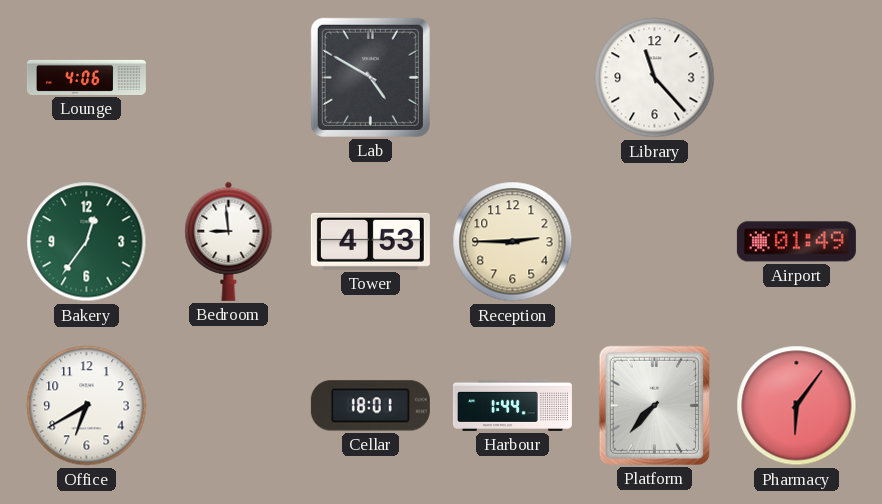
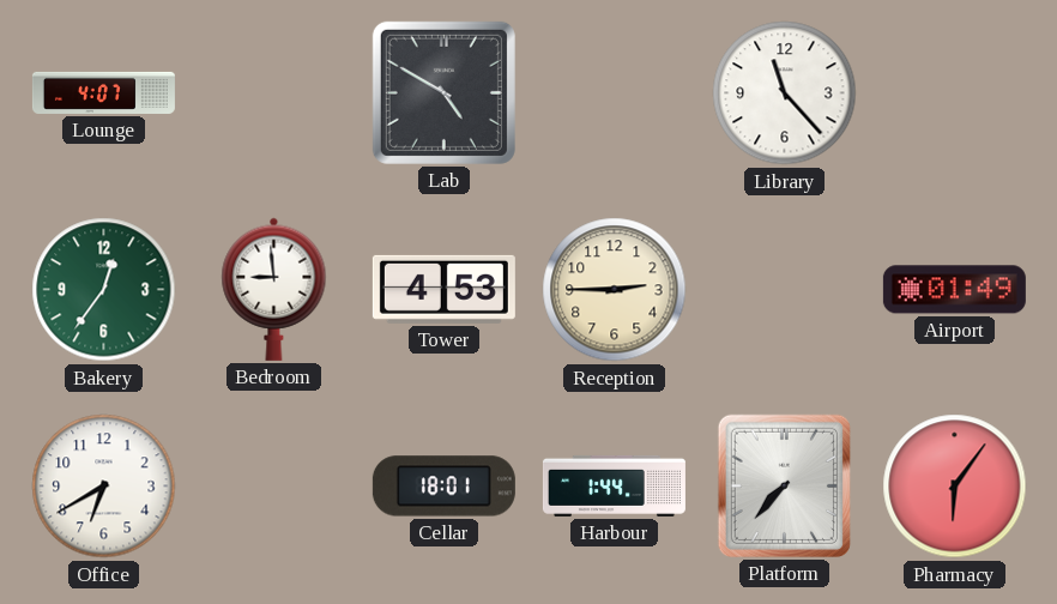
Lounge: 4:06 -> 4:07
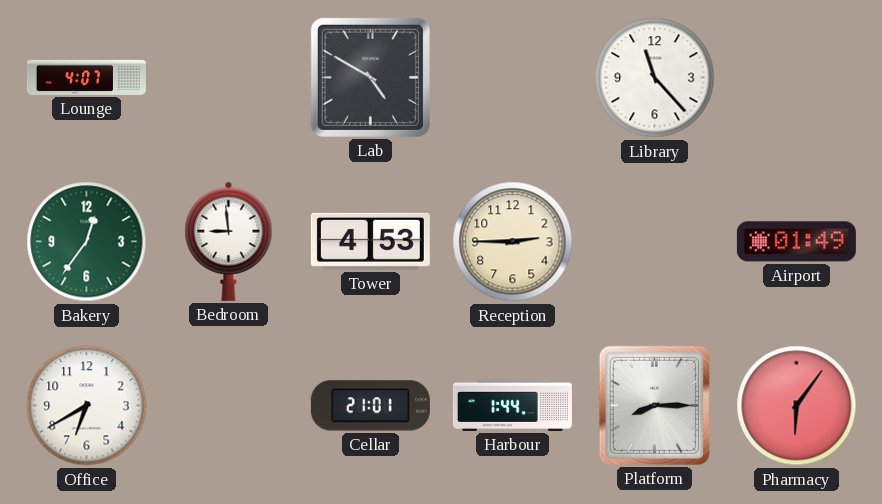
Cellar: 18:01 -> 21:01
Platform: 7:37 -> 8:15
